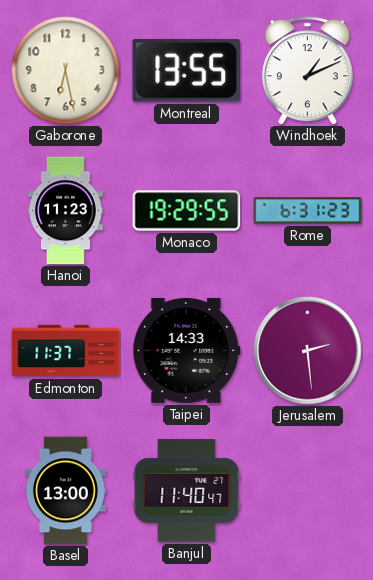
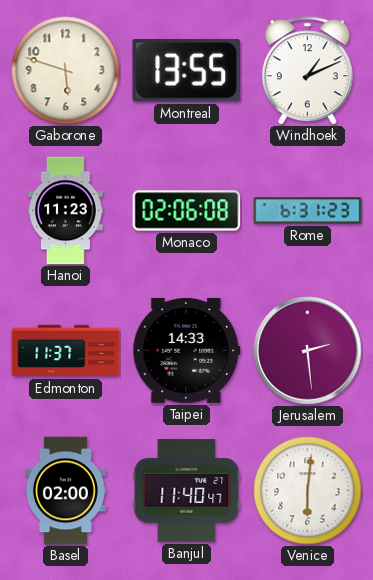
Gaborone: 6:28 -> 5:48
Monaco: 19:29 -> 02:06
Basel: 13:00 -> 02:00
Venice: none -> 6:01
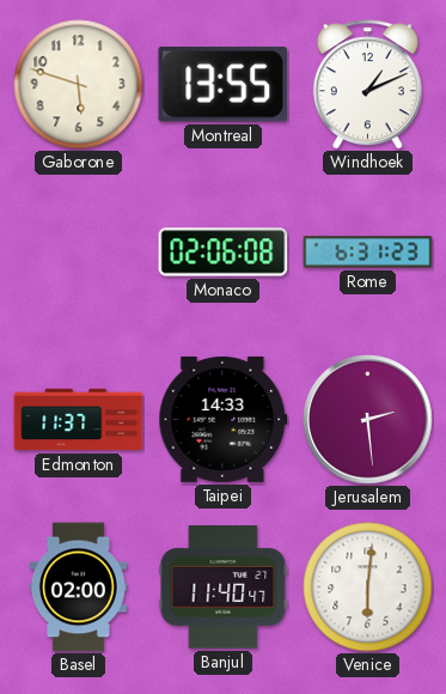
Hanoi: 11:23 -> none
